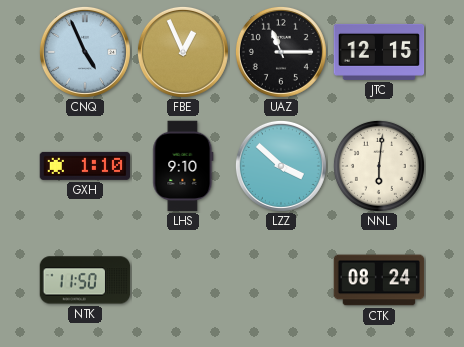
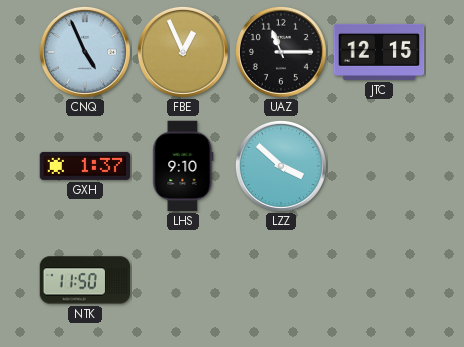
GXH: 1:10 -> 1:37
NNL: 6:01 -> none
CTK: 08:24 -> none
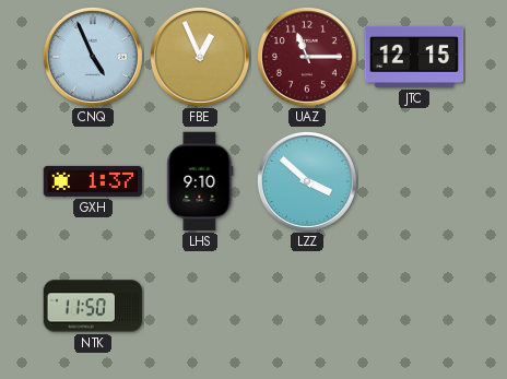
UAZ dial: black -> burgundy
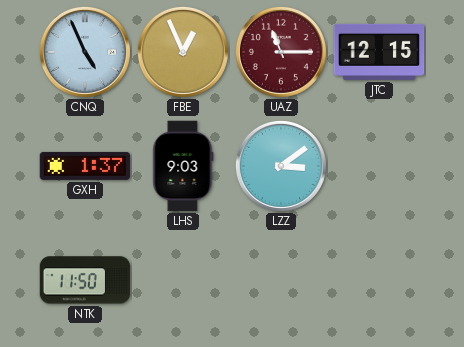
LHS: 9:10 -> 9:03
LZZ: 3:52 -> 3:09
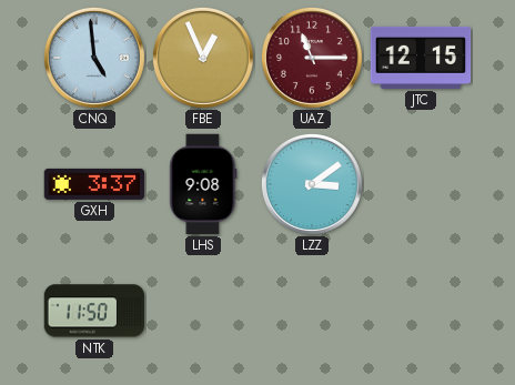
CNQ: 4:56 -> 4:59
GXH: 1:37 -> 3:37
LHS: 9:03 -> 9:08
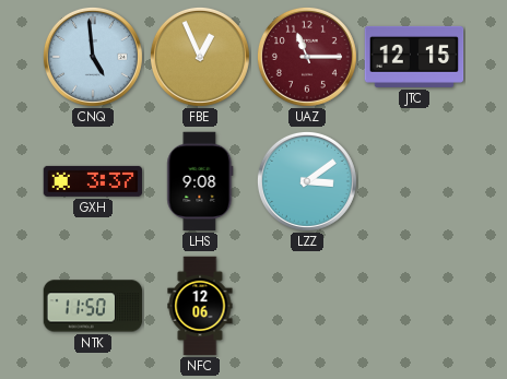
NFC: none -> 12:06
